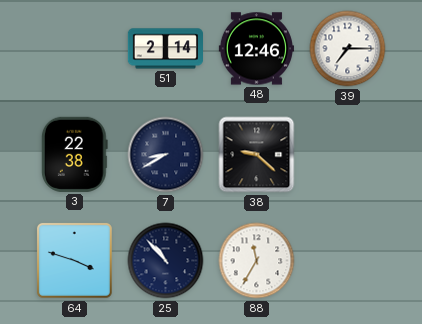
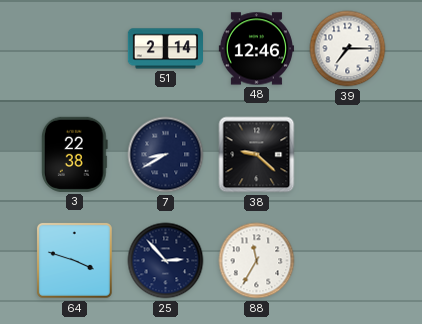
25: 10:53 -> 2:53
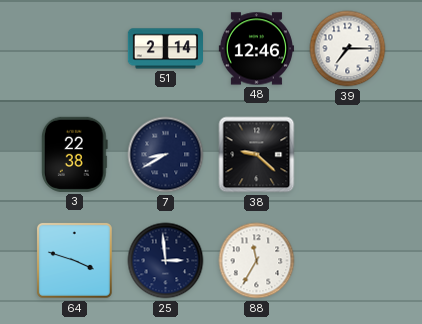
25: 2:53 -> 2:59
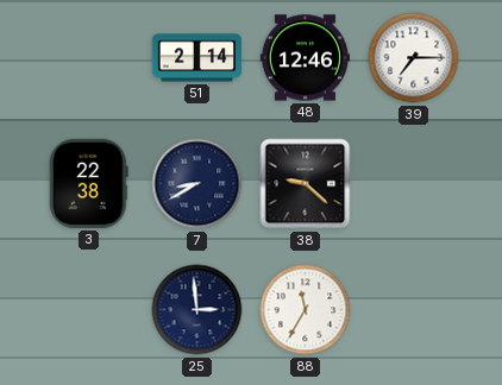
64: 3:48 -> none
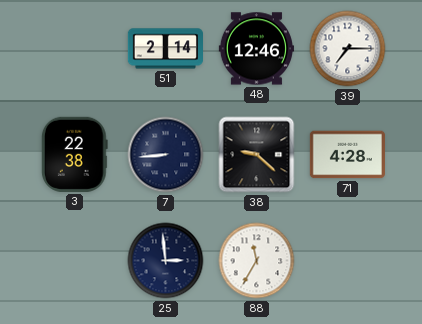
7: 8:40 -> 8:44
71: none -> 4:28
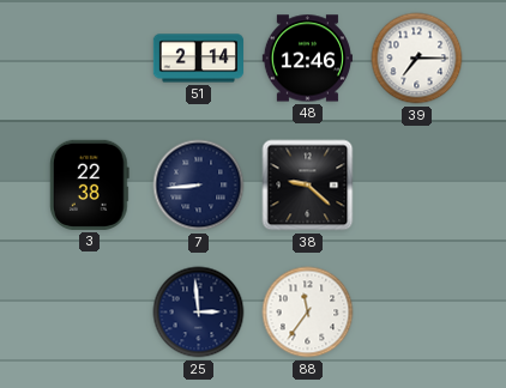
71: 4:28 -> none
88: 11:35 -> 11:36
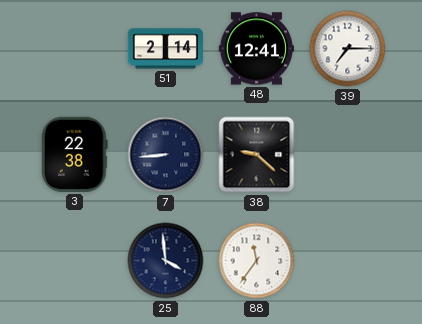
48: 12:46 -> 12:41
25: 2:59 -> 3:59
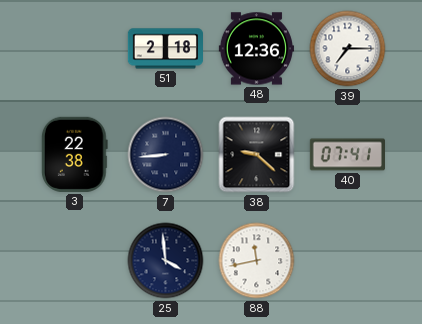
51: 2:14 -> 2:18
48: 12:41 -> 12:36
40: none -> 07:41
88: 11:36 -> 11:43
